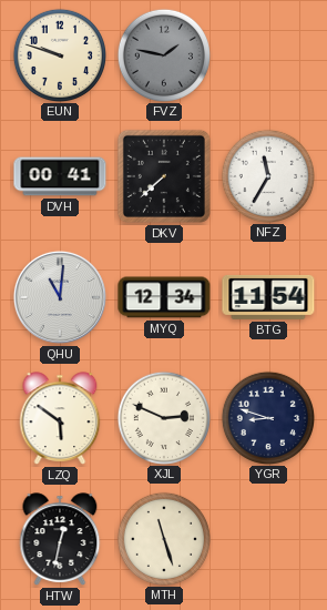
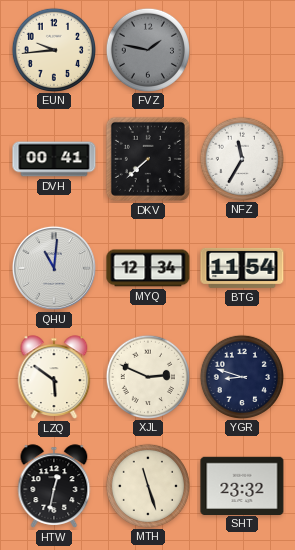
EUN: 9:48 -> 9:44
SHT: none -> 23:32
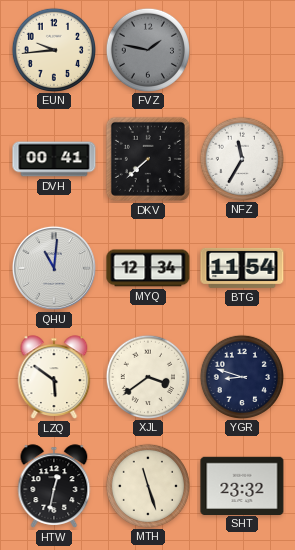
XJL: 2:49 -> 3:39
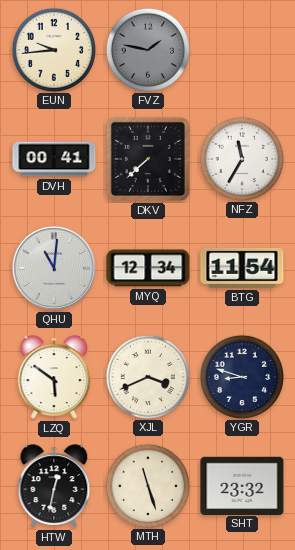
XJL: 3:39 -> 3:41
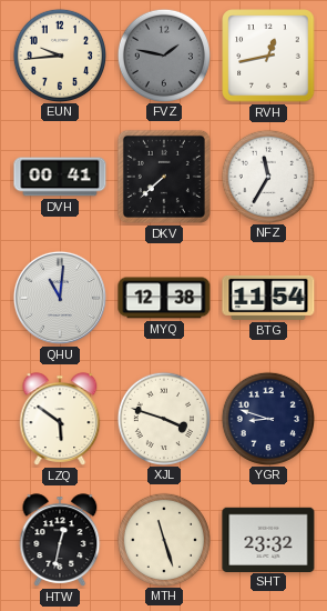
RVH: none -> 12:43
MYQ: 12:34 -> 12:38
XJL: 3:41 -> 3:48
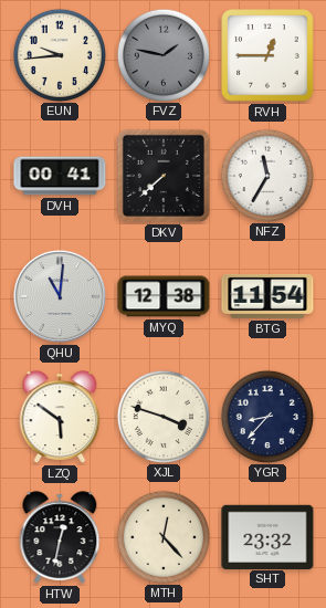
RVH: 12:43 -> 12:45
YGR: 8:48 -> 8:37
MTH: 11:27 -> 12:23
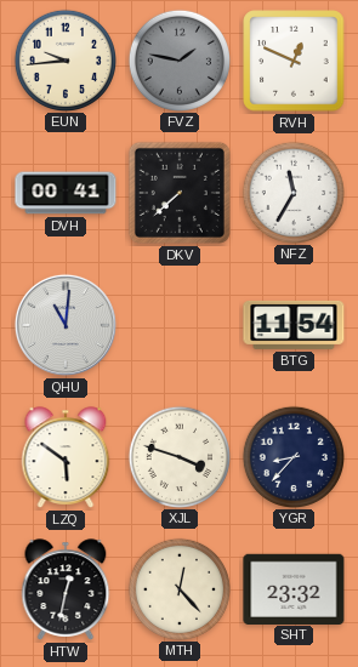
RVH: 12:45 -> 12:49
MYQ: 12:38 -> none
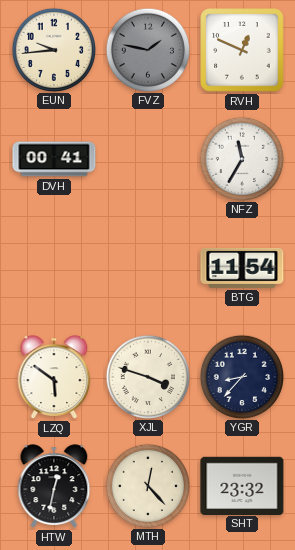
DKV: 7:38 -> none
QHU: 11:01 -> none
